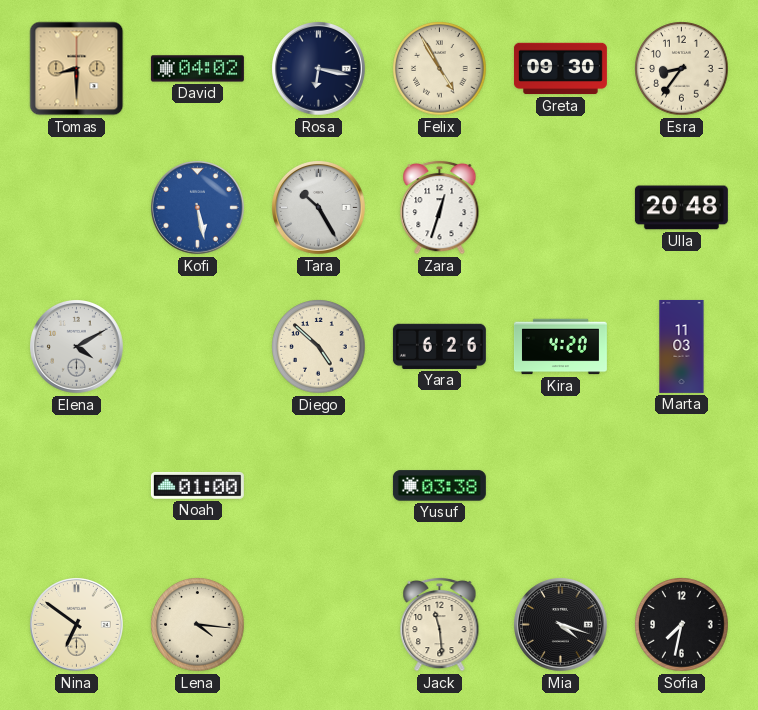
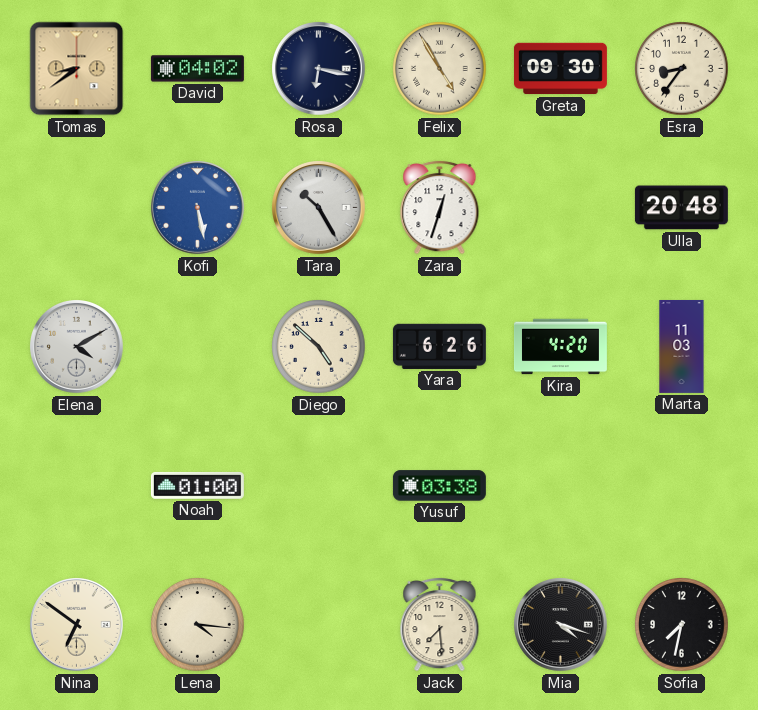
Tomas: 8:30 -> 8:39
Jack: 11:29 -> 7:29
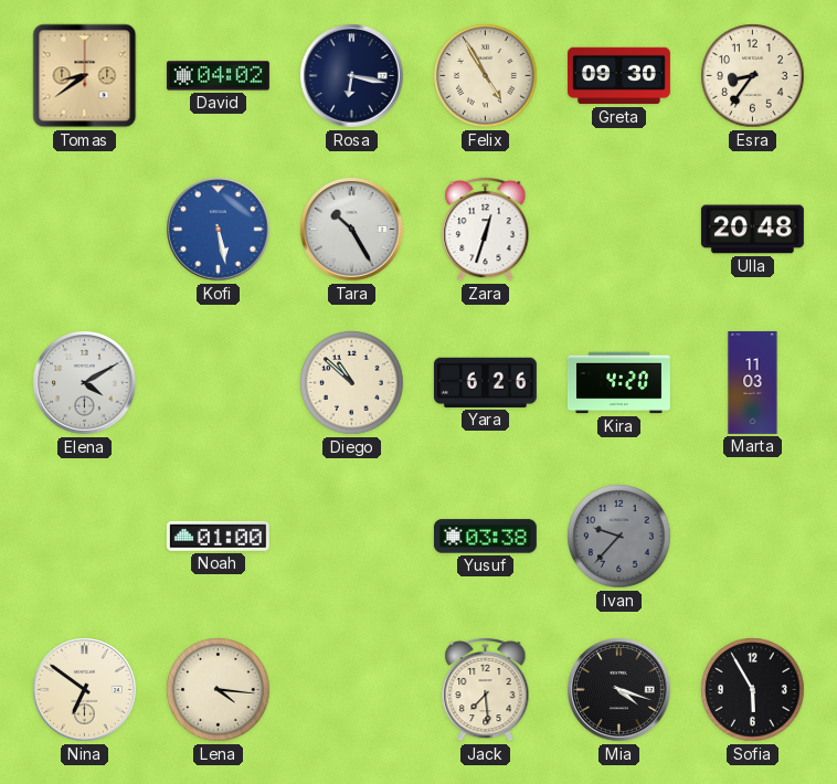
Diego: 4:52 -> 10:52
Ivan: none -> 9:37
Sofia: 7:32 -> 5:55
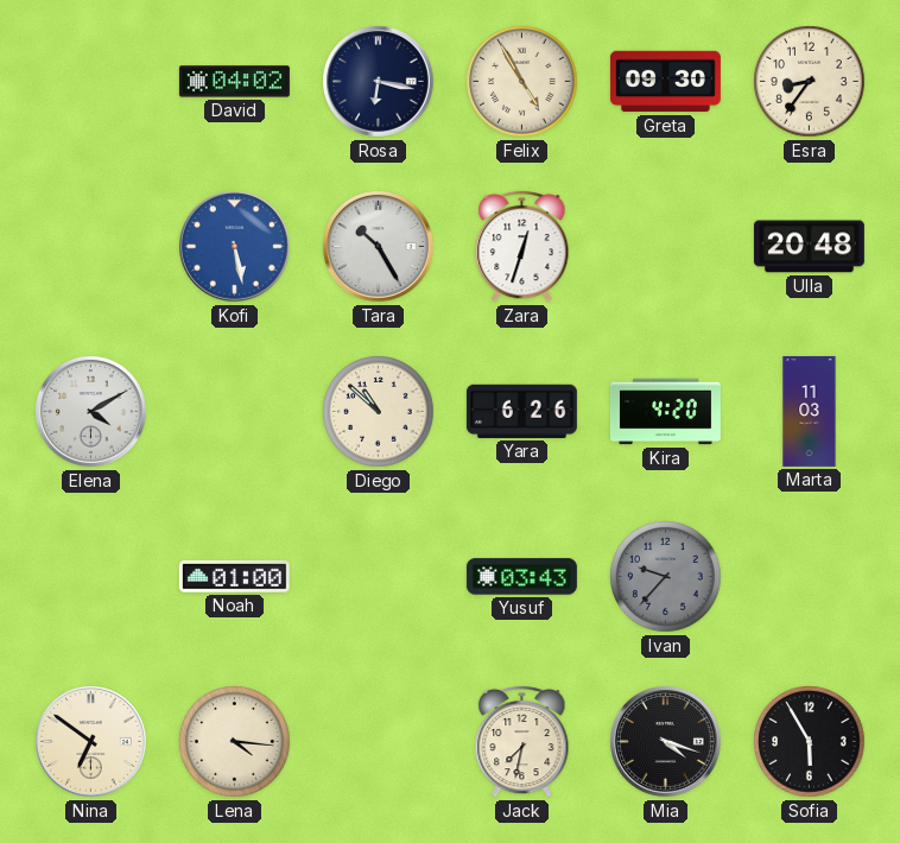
Tomas: 8:39 -> none
Yusuf: 03:38 -> 03:43
Jack: 7:29 -> 7:32
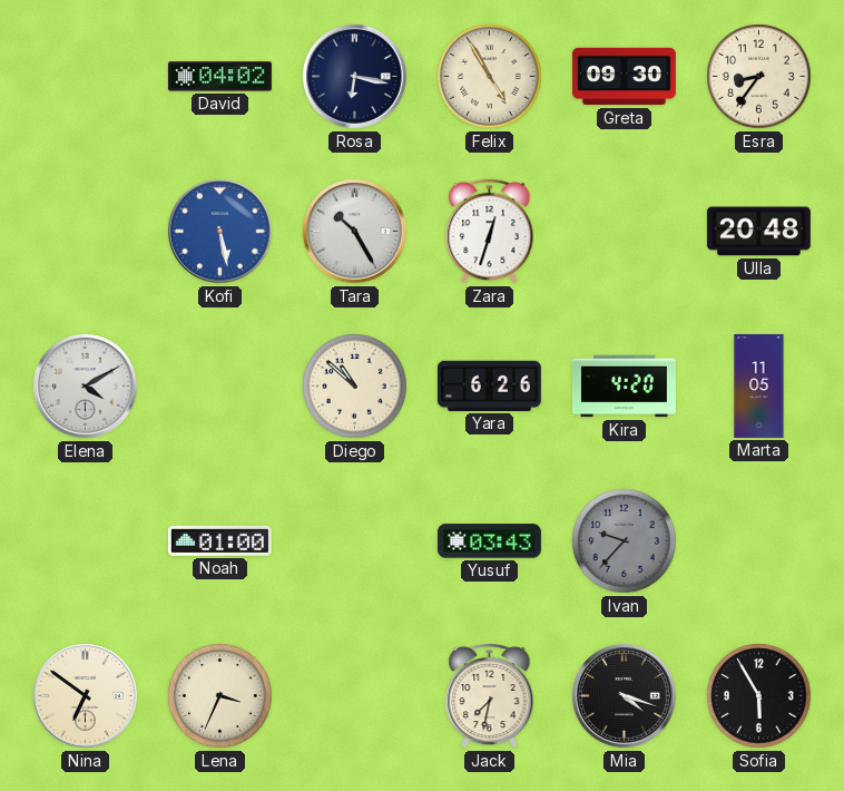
Marta: 11:03 -> 11:05
Lena: 4:16 -> 3:34
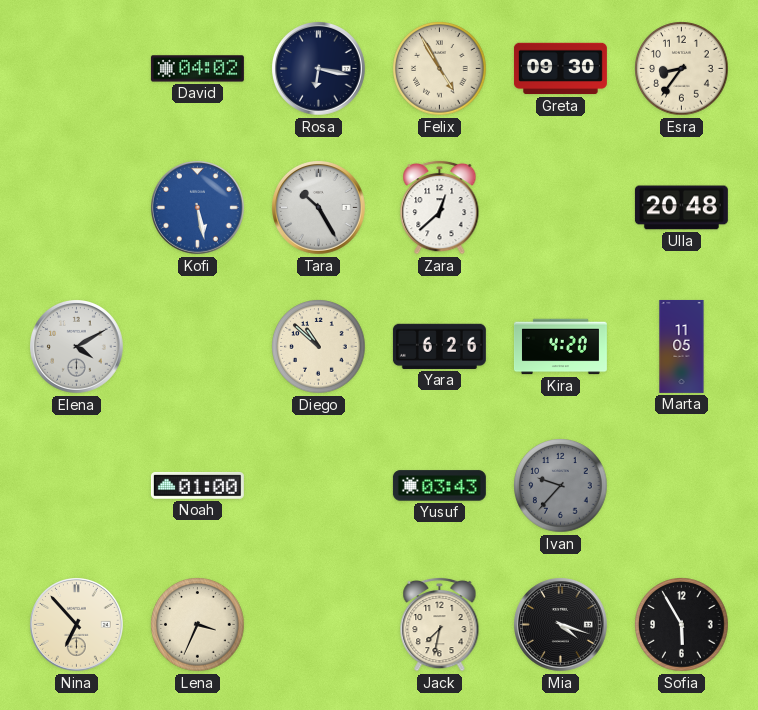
Zara: 12:33 -> 12:38
Nina: 6:51 -> 6:53
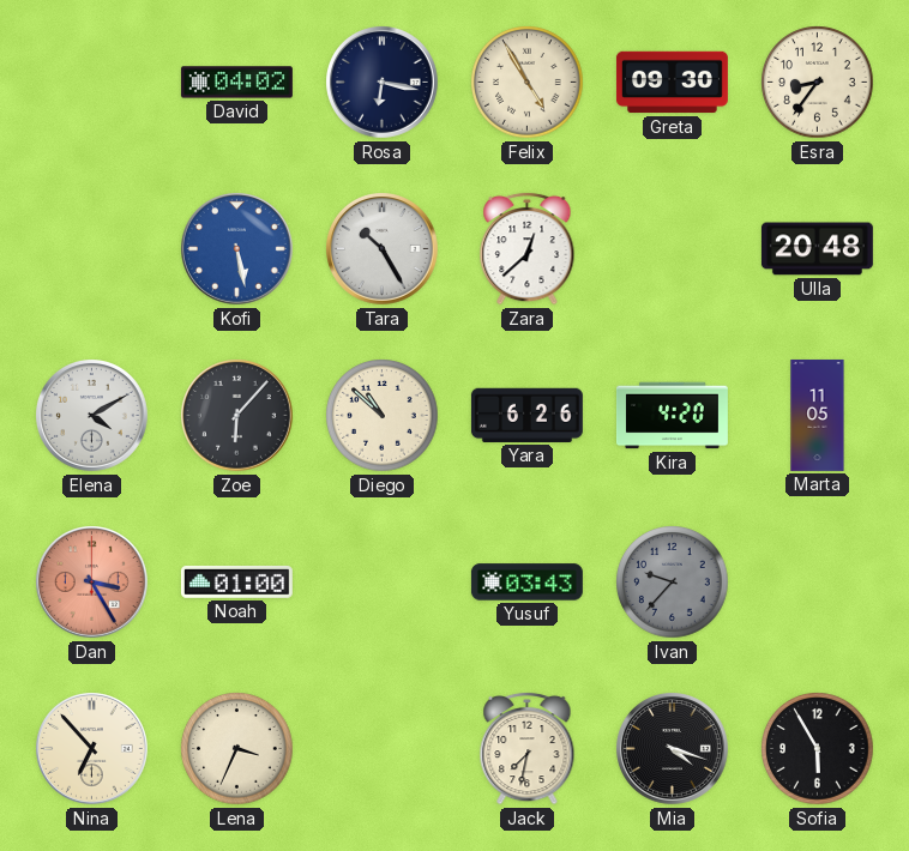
Zoe: none -> 6:07
Dan: none -> 3:25
